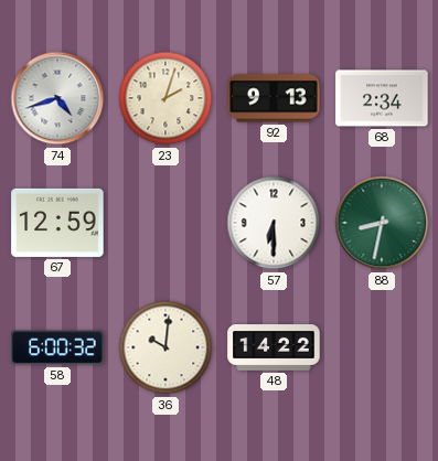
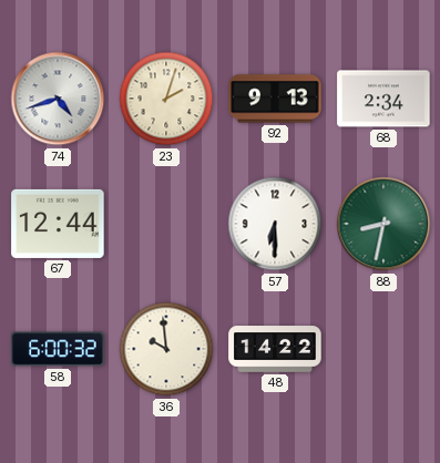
67: 12:59 -> 12:44
36: 10:01 -> 9:59
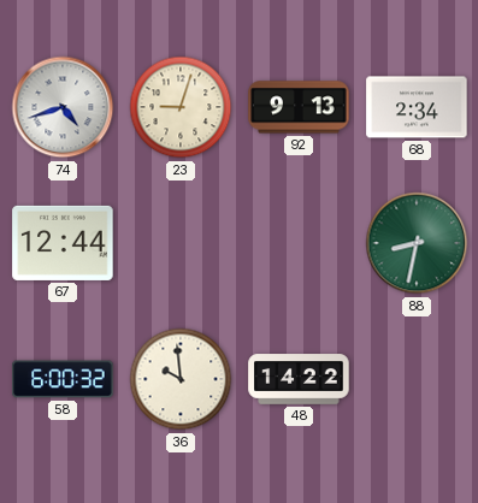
23: 2:03 -> 9:03
57: 6:30 -> none
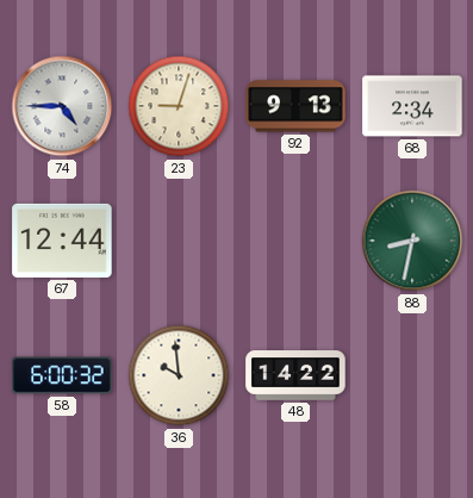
74: 4:42 -> 4:45
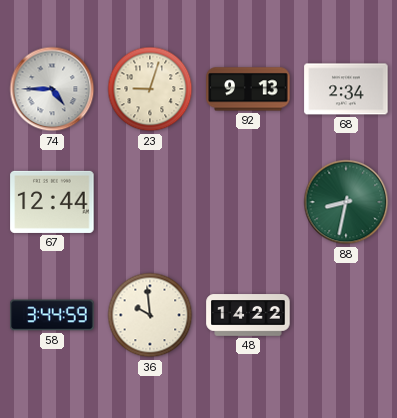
58: 6:00 -> 3:44
